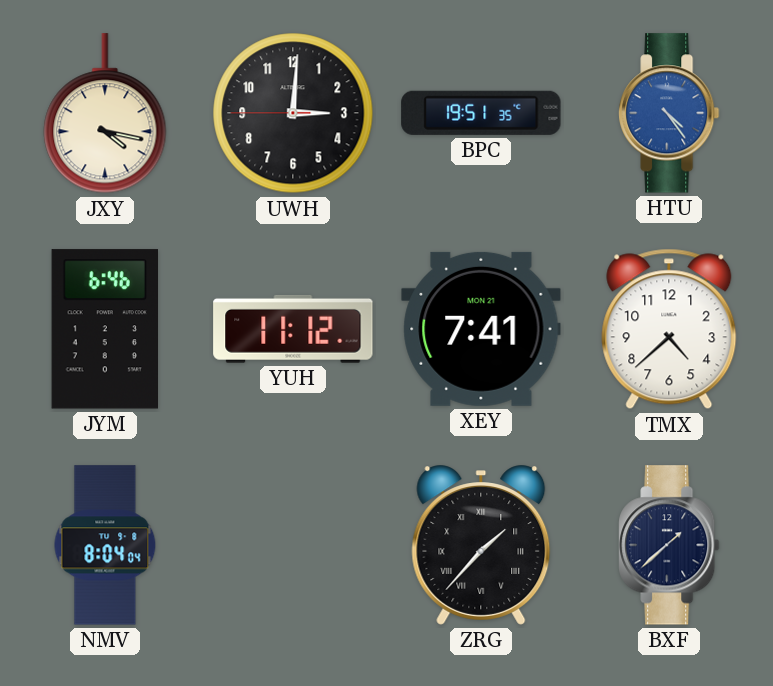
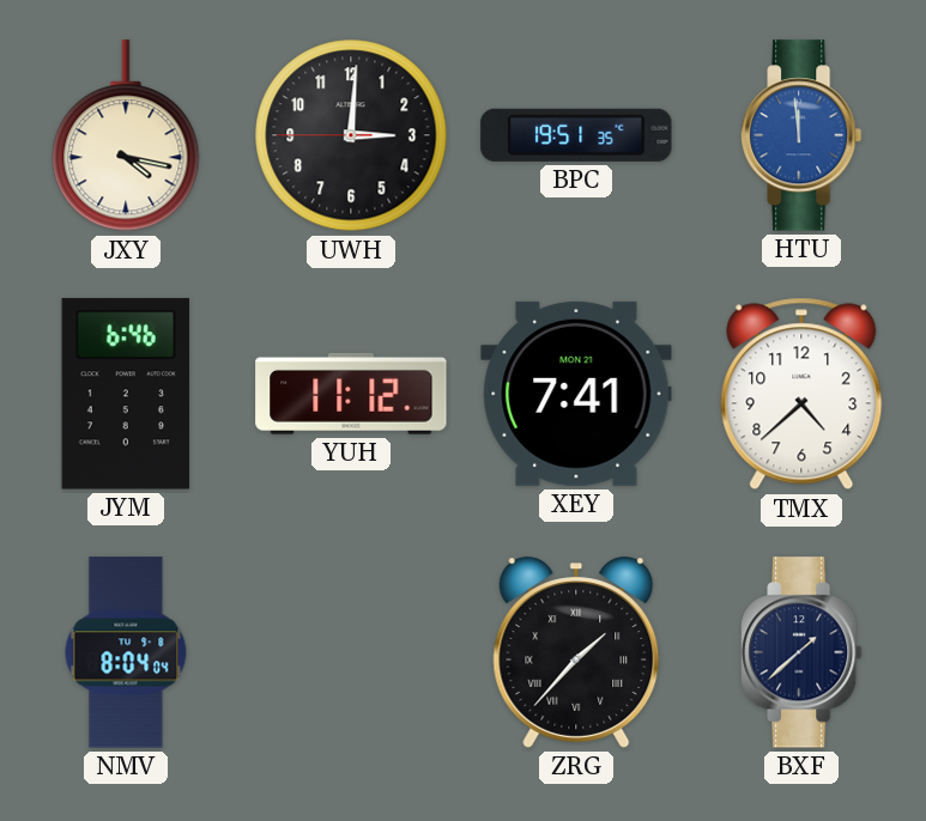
HTU: 4:24 -> 11:59
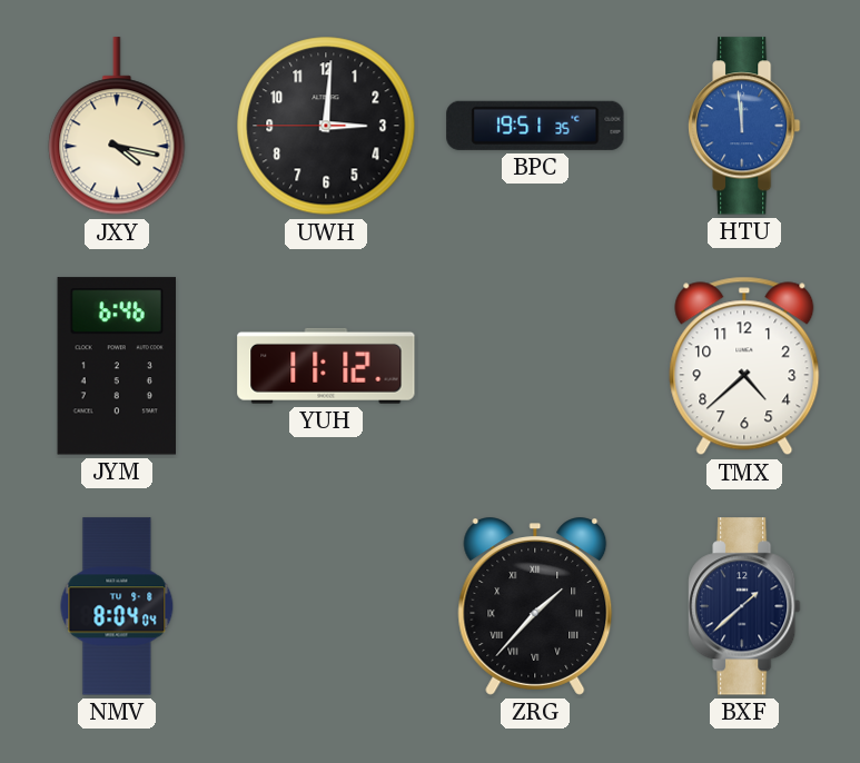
XEY: 7:41 -> none
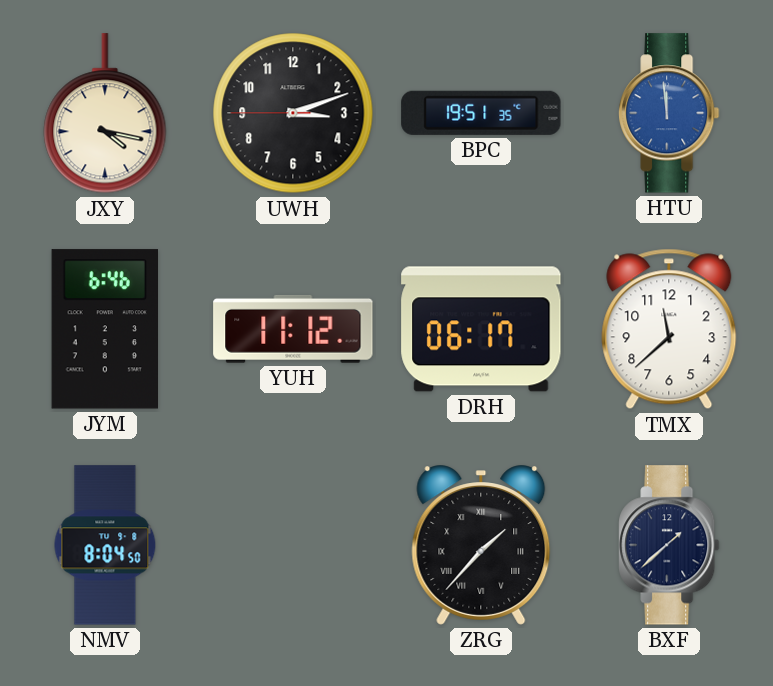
UWH: 3:00 -> 3:11
DRH: none -> 06:17
TMX: 4:38 -> 11:38
NMV: 8:04:04 -> 8:04:50
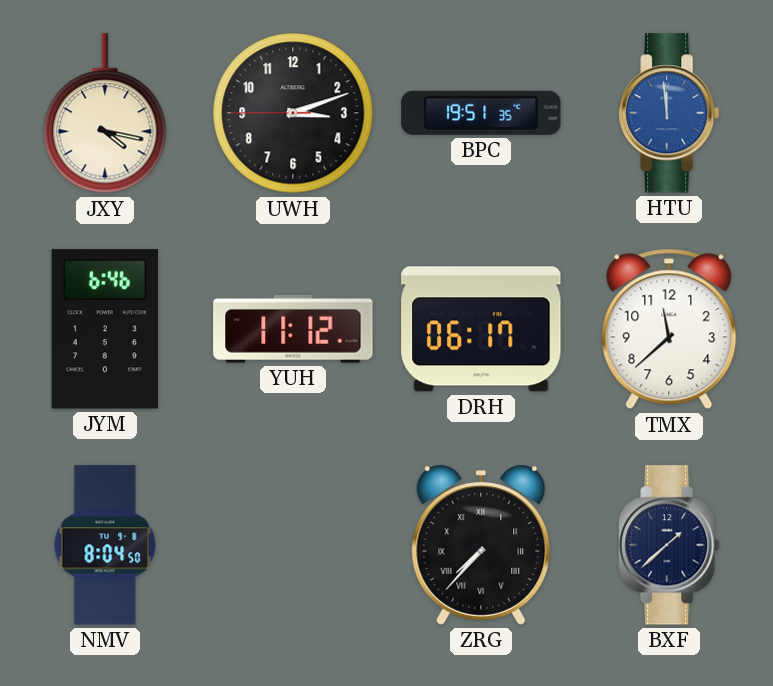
ZRG: 1:37 -> 7:37
